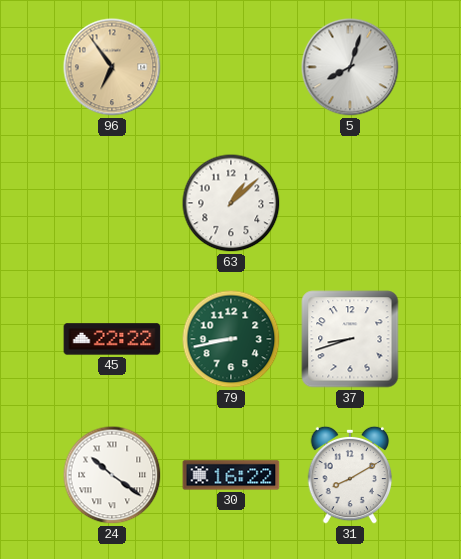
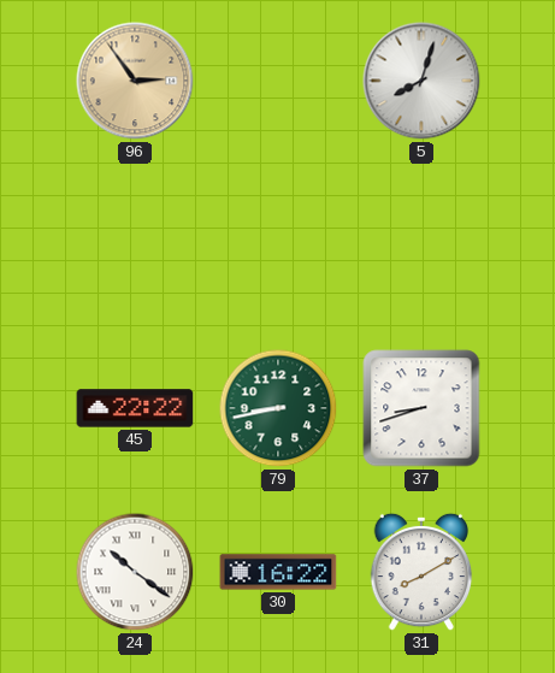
96: 6:54 -> 2:54
63: 1:08 -> none
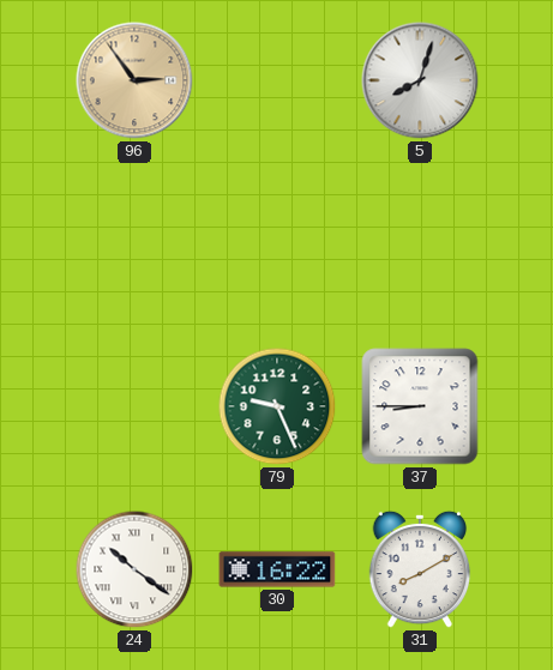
45: 22:22 -> none
79: 8:43 -> 9:26
37: 8:42 -> 8:45
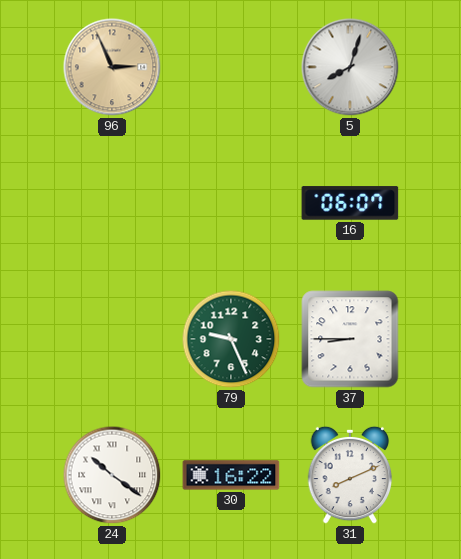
96: 2:54 -> 2:56
16: none -> 06:07
31: 8:10 -> 8:11
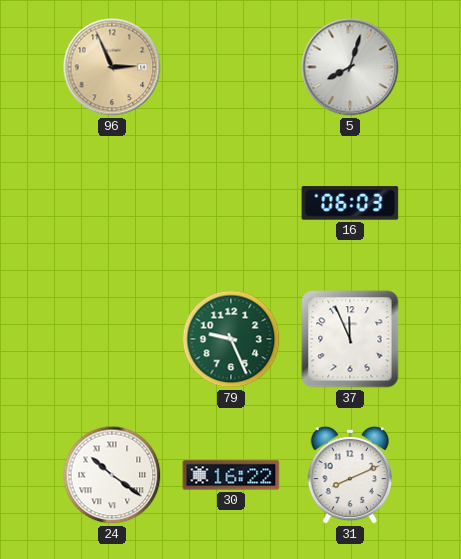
16: 06:07 -> 06:03
37: 8:45 -> 11:56
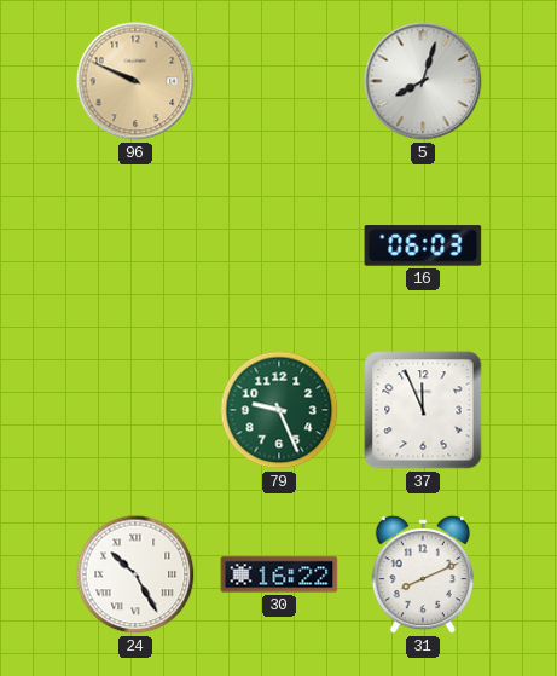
96: 2:56 -> 9:49
24: 10:21 -> 10:25
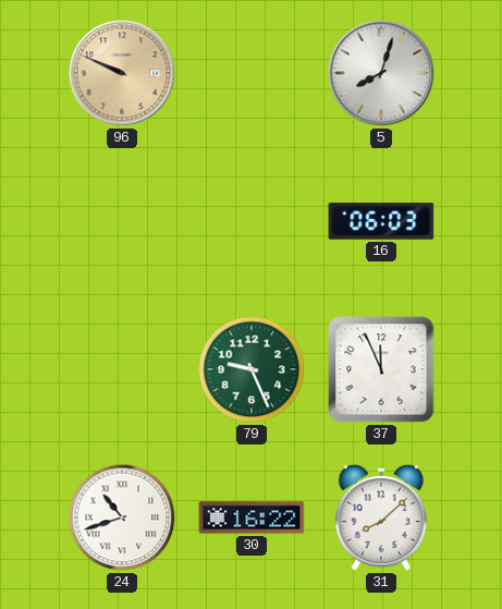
24: 10:25 -> 10:42
31: 8:11 -> 8:08
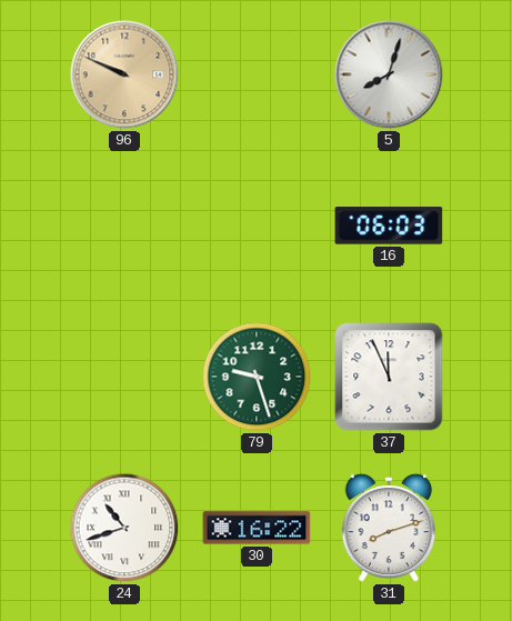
79: 9:26 -> 9:27
31: 8:08 -> 8:12
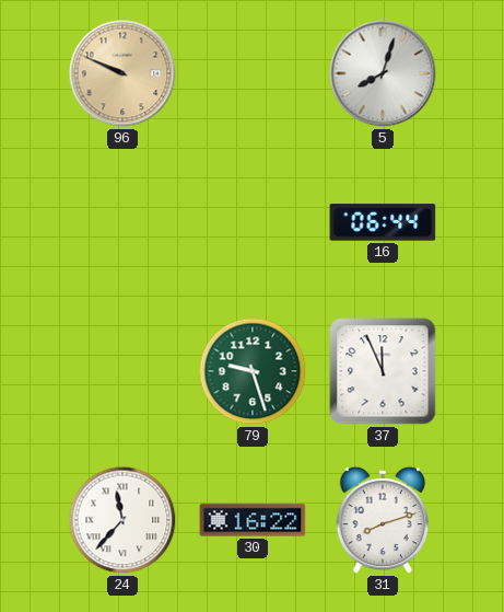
16: 06:03 -> 06:44
24: 10:42 -> 11:37
